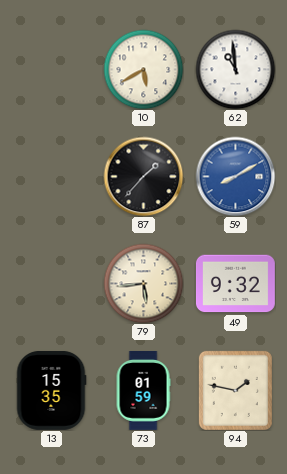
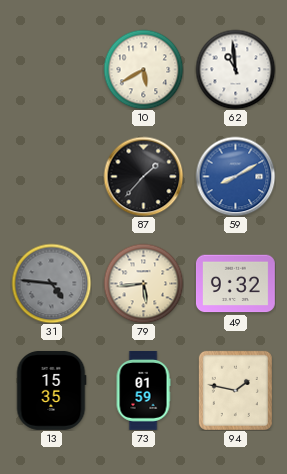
31: none -> 4:46
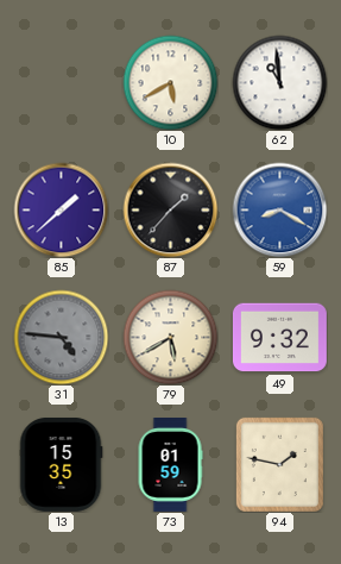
85: none -> 1:38
59: 8:10 -> 8:20
79: 5:44 -> 5:40
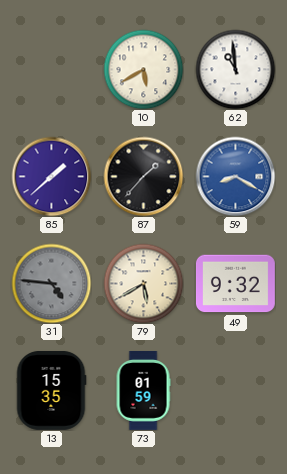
94: 1:47 -> none
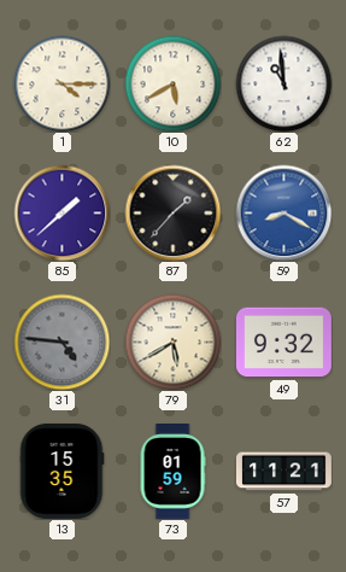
1: none -> 4:15
57: none -> 11:21
